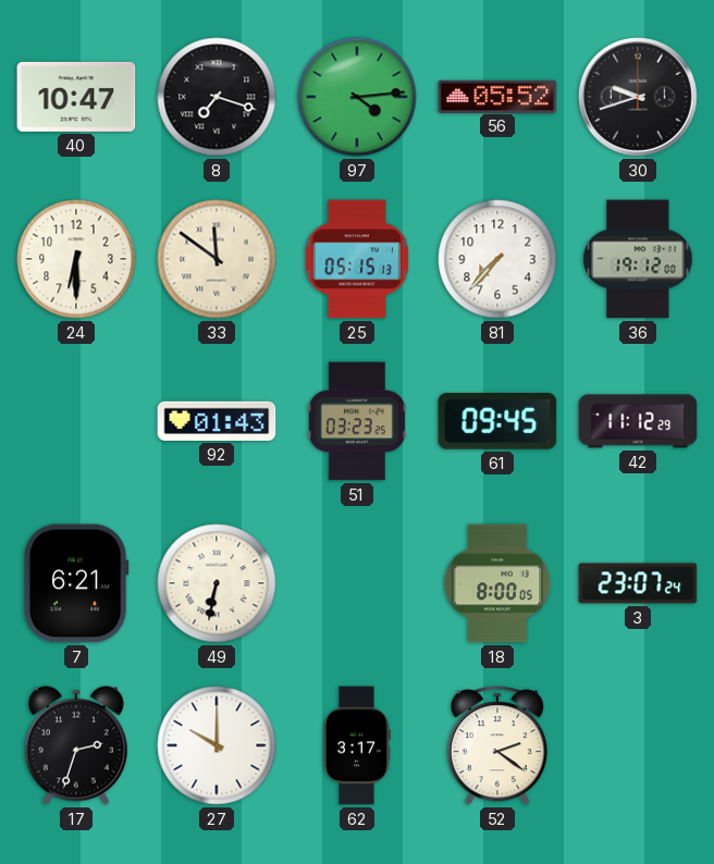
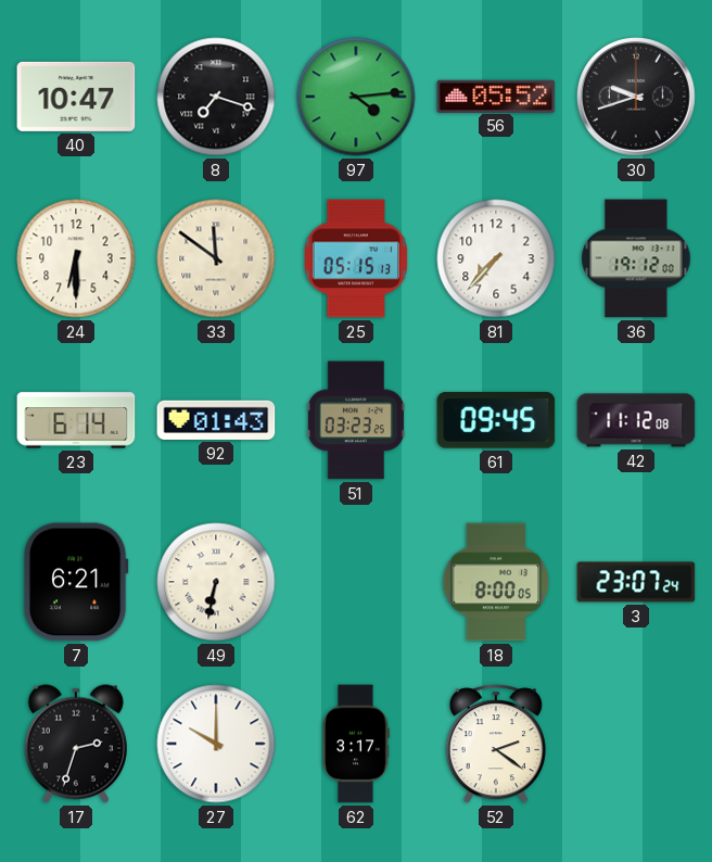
23: none -> 6:14
42: 11:12:29 -> 11:12:08
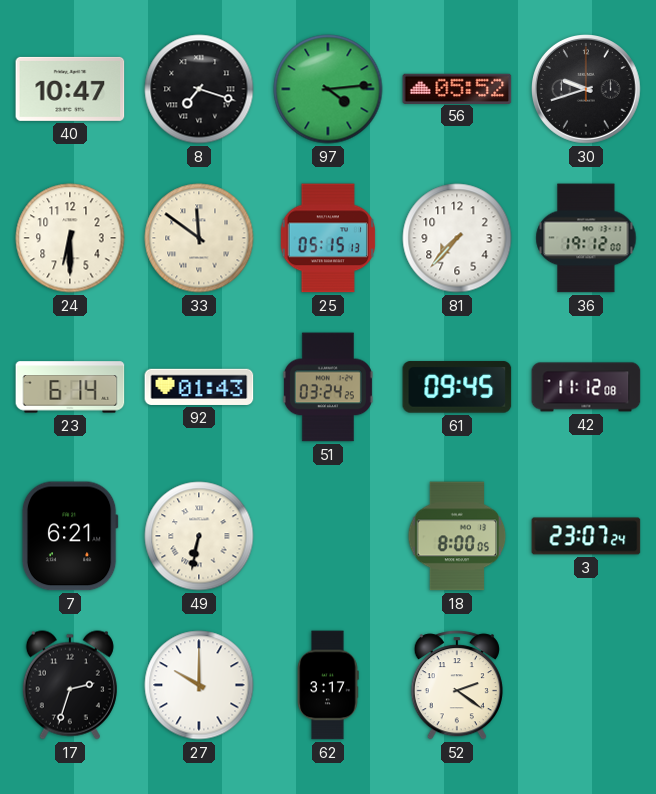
51: 03:23 -> 03:24
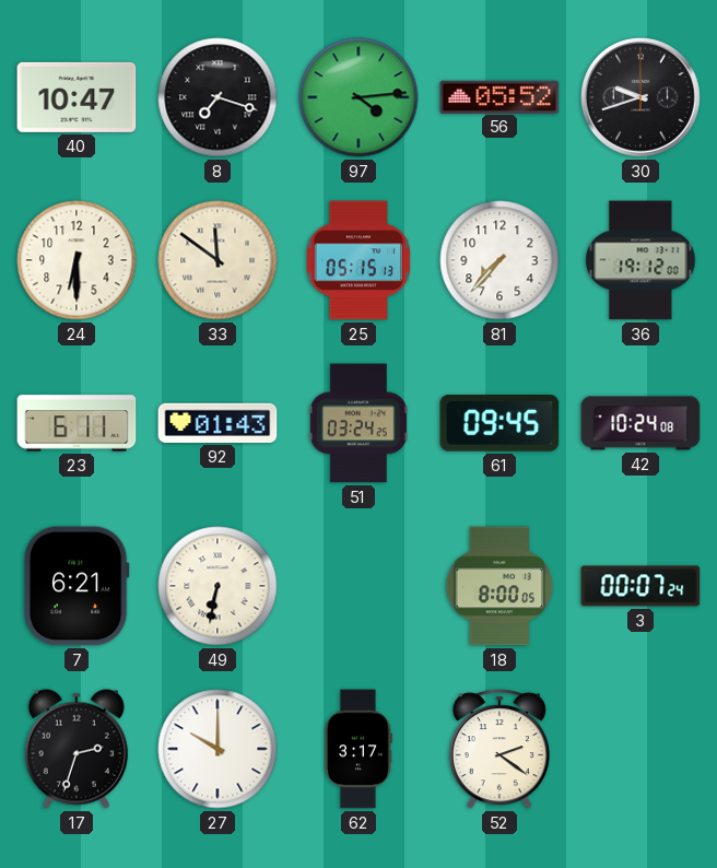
23: 6:14 -> 6:11
42: 11:12 -> 10:24
3: 23:07 -> 00:07
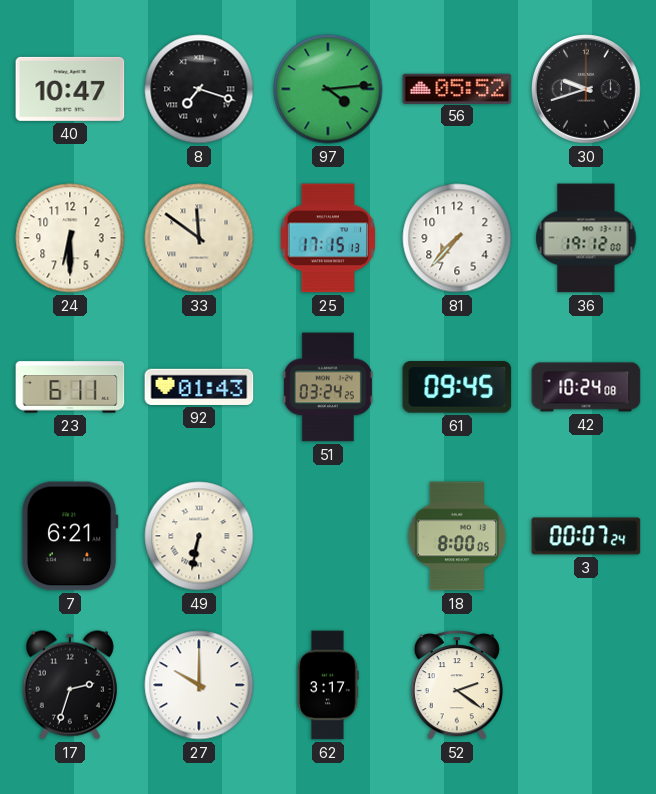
25: 05:15 -> 17:15
